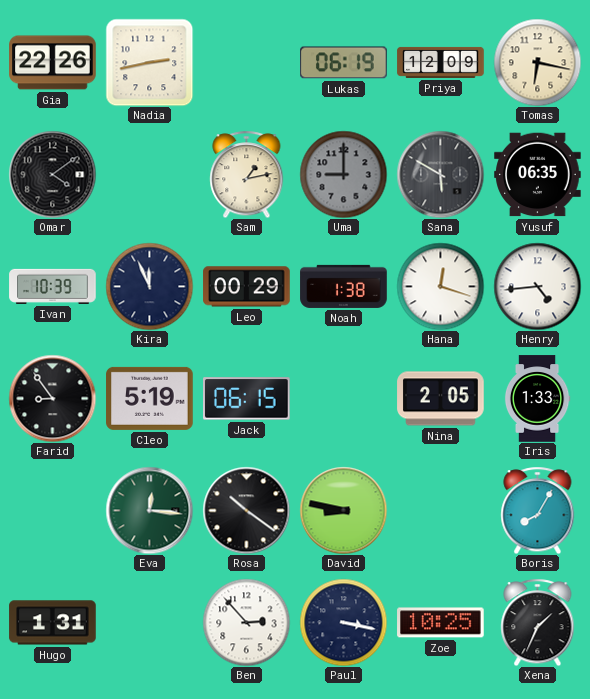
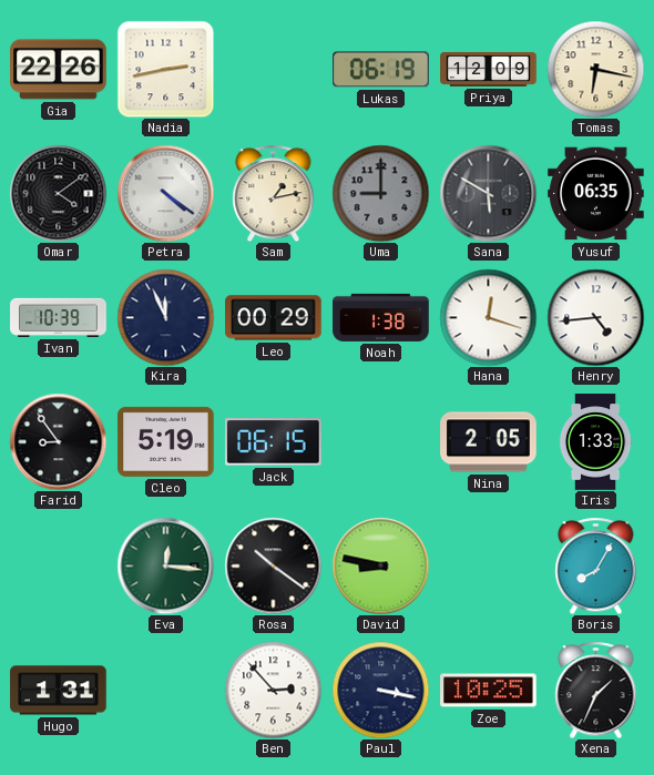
Petra: none -> 4:21
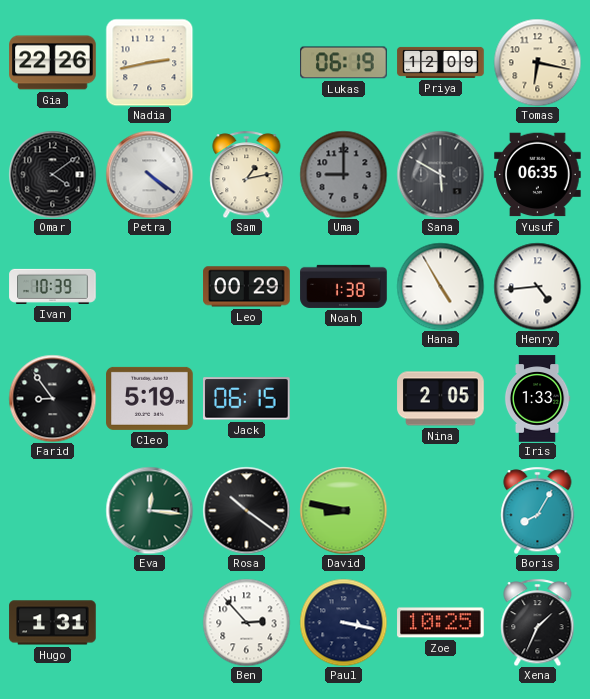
Kira: 11:56 -> none
Hana: 12:18 -> 4:55
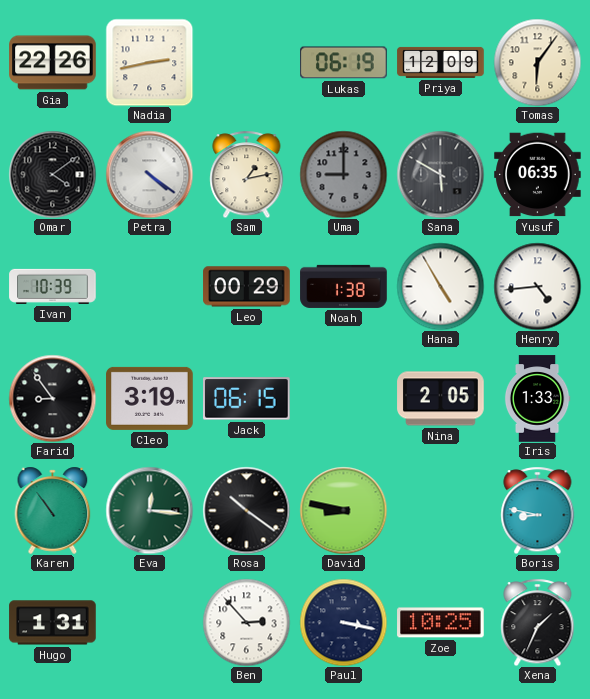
Tomas: 6:17 -> 6:06
Cleo: 5:19 -> 3:19
Karen: none -> 10:54
Boris: 8:05 -> 8:47
